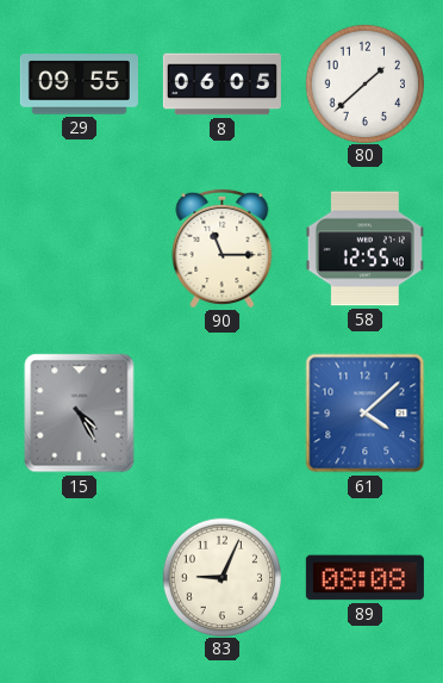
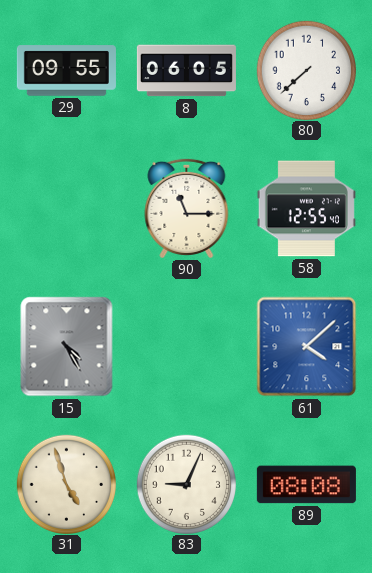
80: 1:38 -> 7:38
31: none -> 4:57
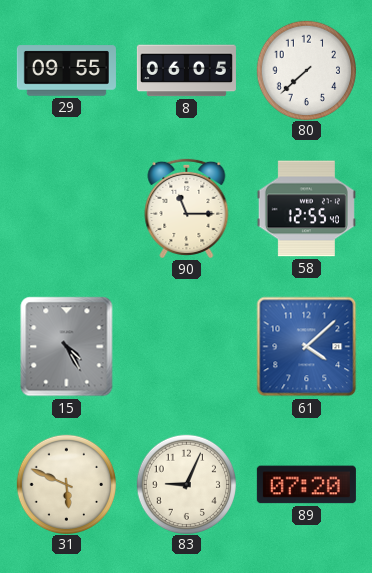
31: 4:57 -> 5:49
89: 08:08 -> 07:20
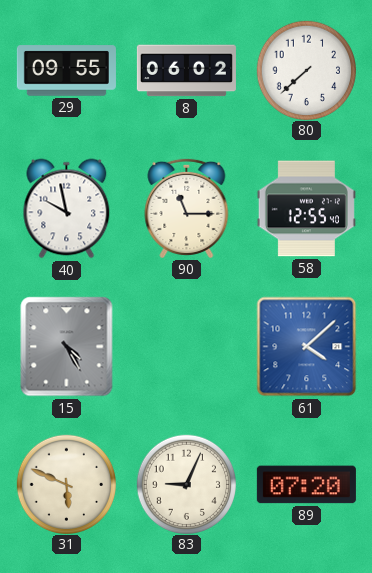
8: 06:05 -> 06:02
40: none -> 9:58
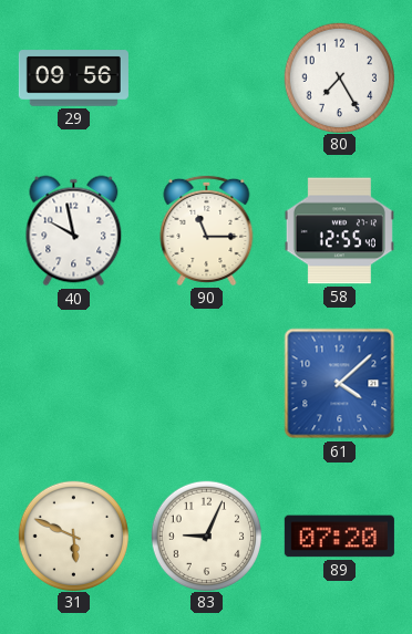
29: 09:55 -> 09:56
8: 06:02 -> none
80: 7:38 -> 7:25
15: 4:25 -> none
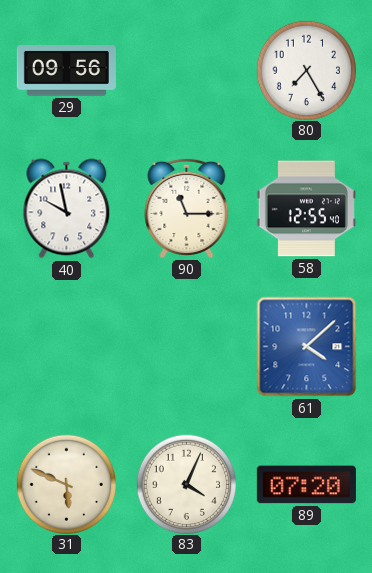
83: 9:04 -> 4:04
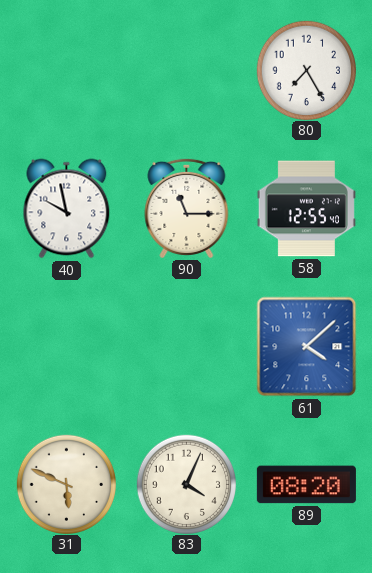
29: 09:56 -> none
89: 07:20 -> 08:20
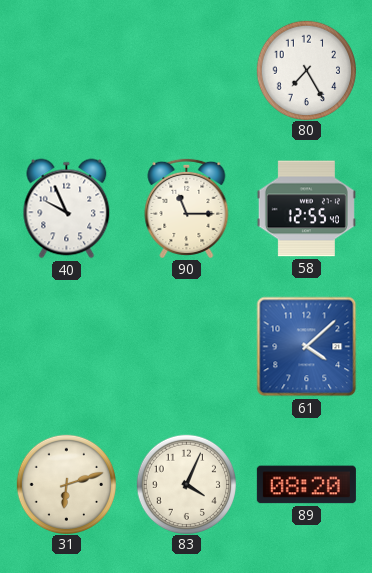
40: 9:58 -> 9:56
31: 5:49 -> 6:12
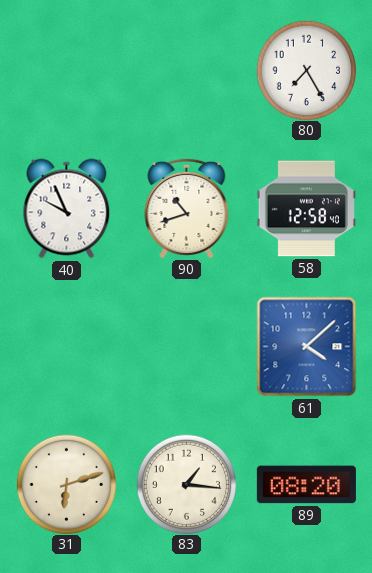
90: 11:15 -> 10:42
58: 12:55 -> 12:58
83: 4:04 -> 1:16
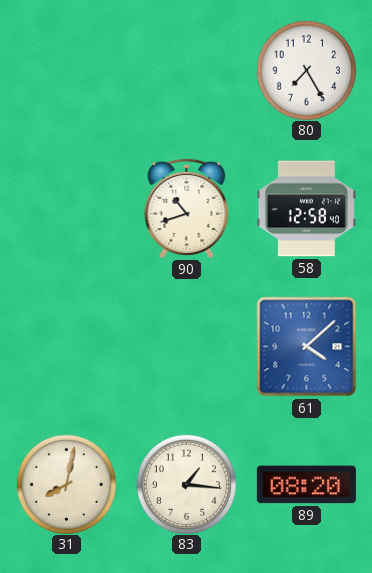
40: 9:56 -> none
31: 6:12 -> 8:02
